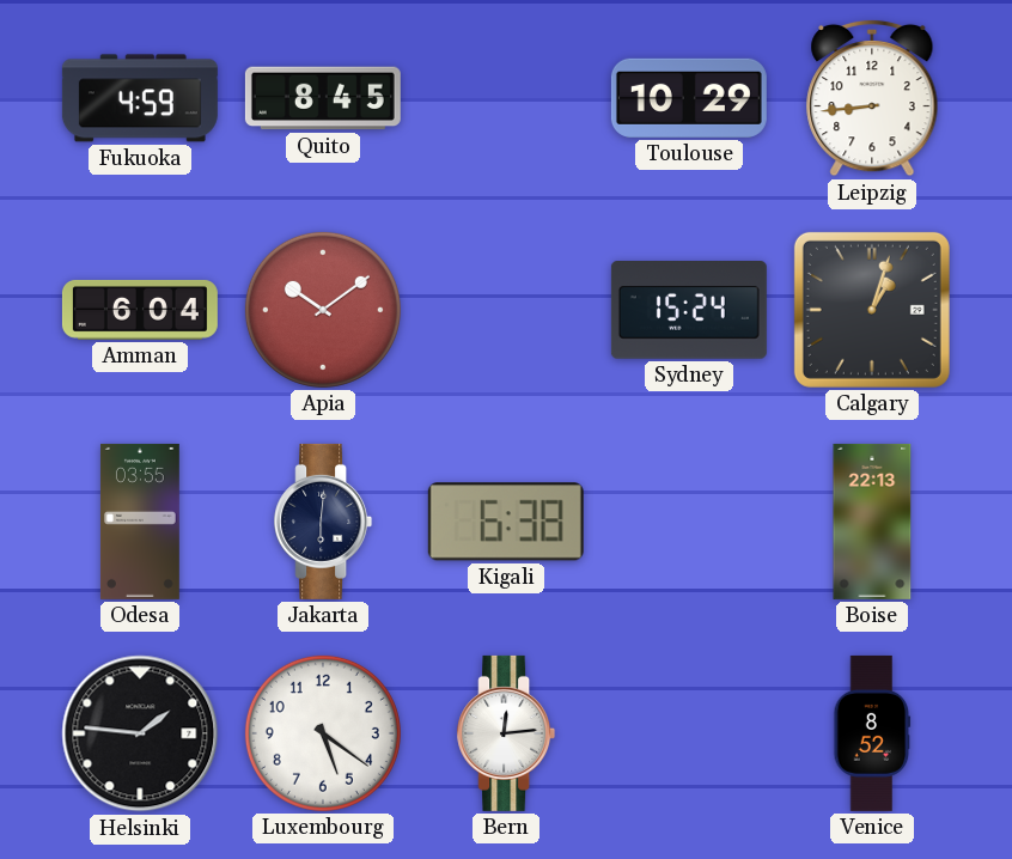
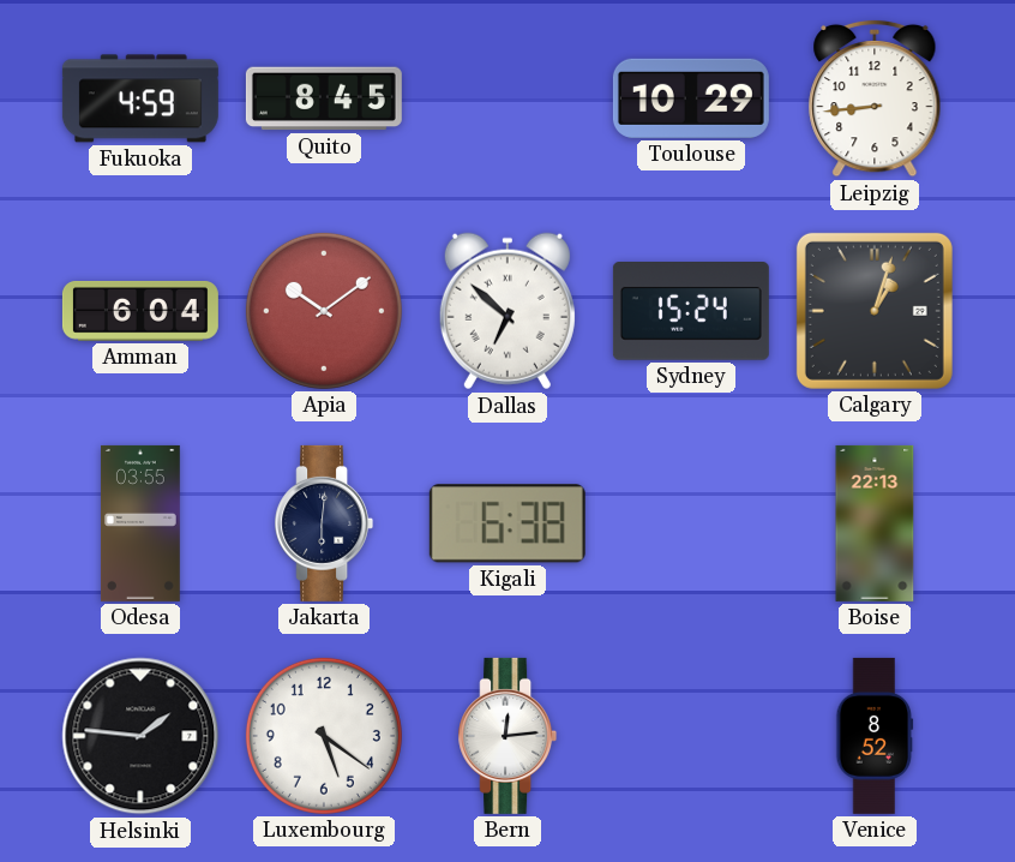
Dallas: none -> 6:52
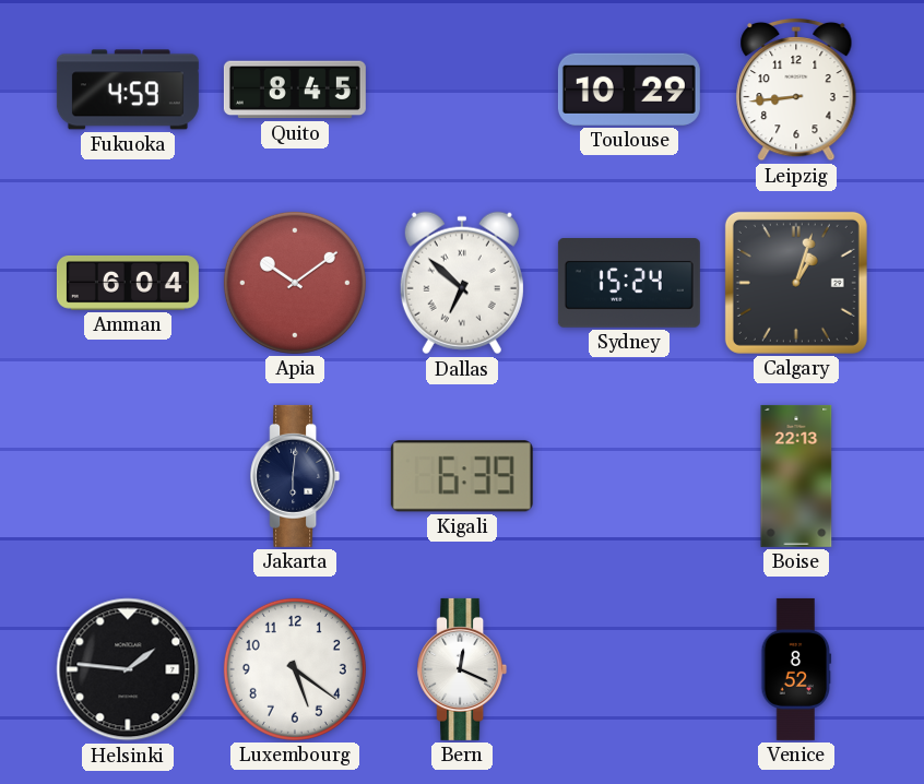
Odesa: 03:55 -> none
Kigali: 6:38 -> 6:39
Bern: 12:14 -> 12:19
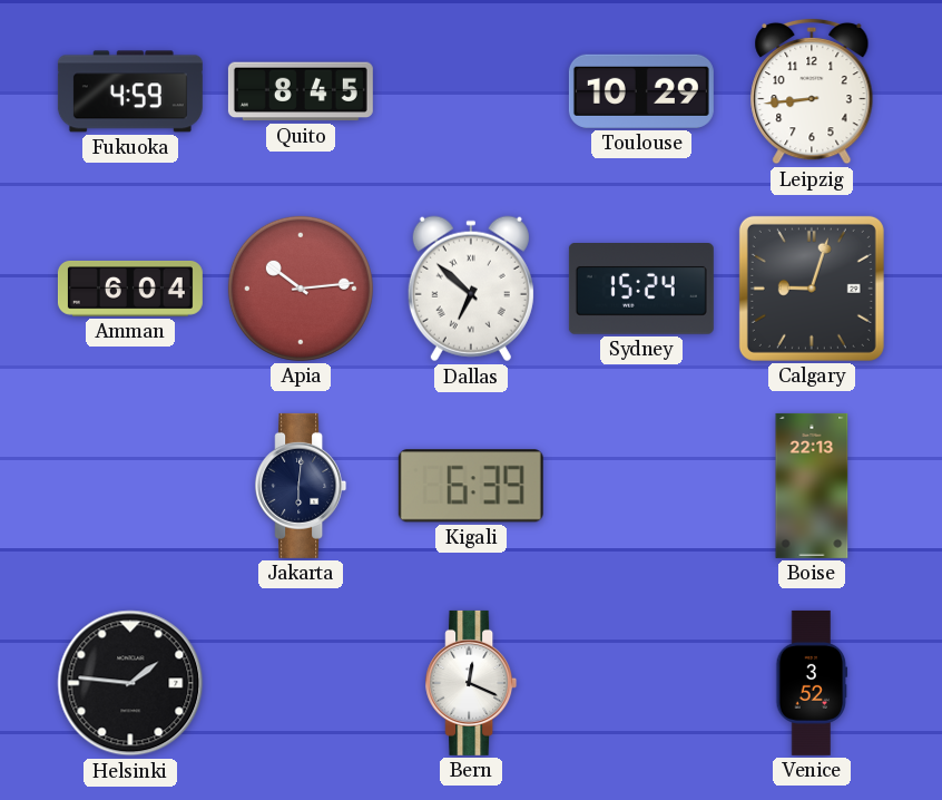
Apia: 10:09 -> 10:14
Calgary: 1:03 -> 9:03
Luxembourg: 5:21 -> none
Venice: 8:52 -> 3:52
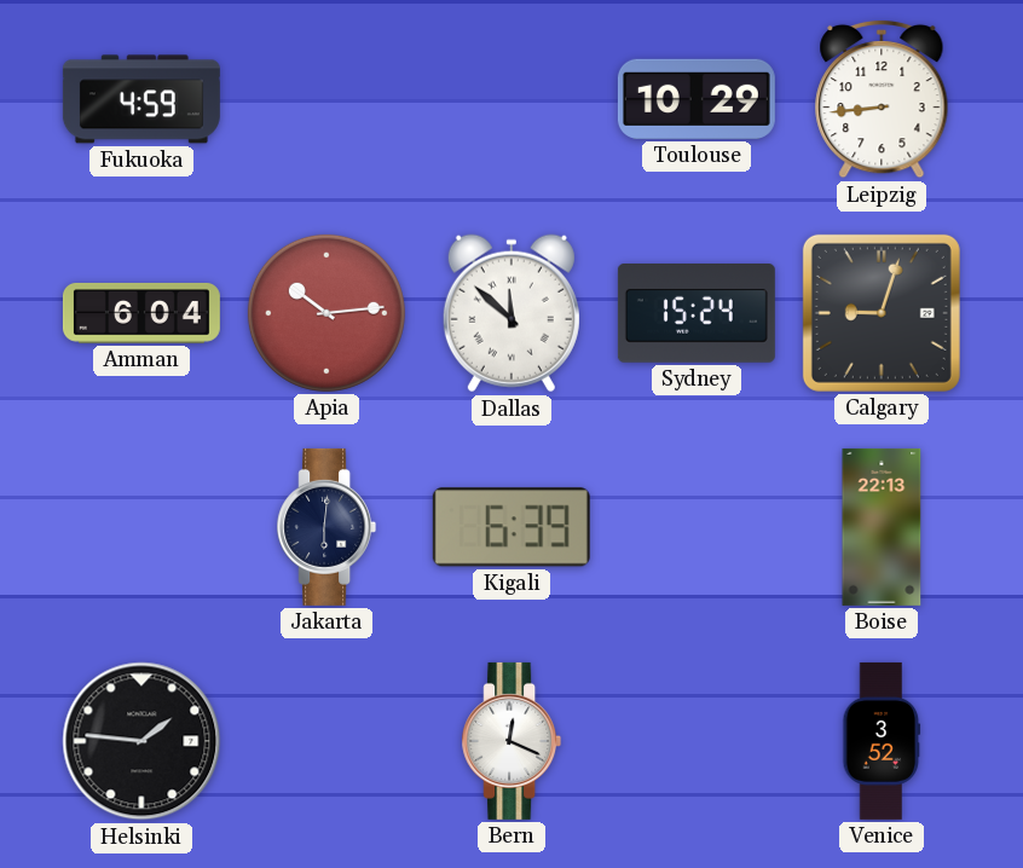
Quito: 8:45 -> none
Dallas: 6:52 -> 11:52
